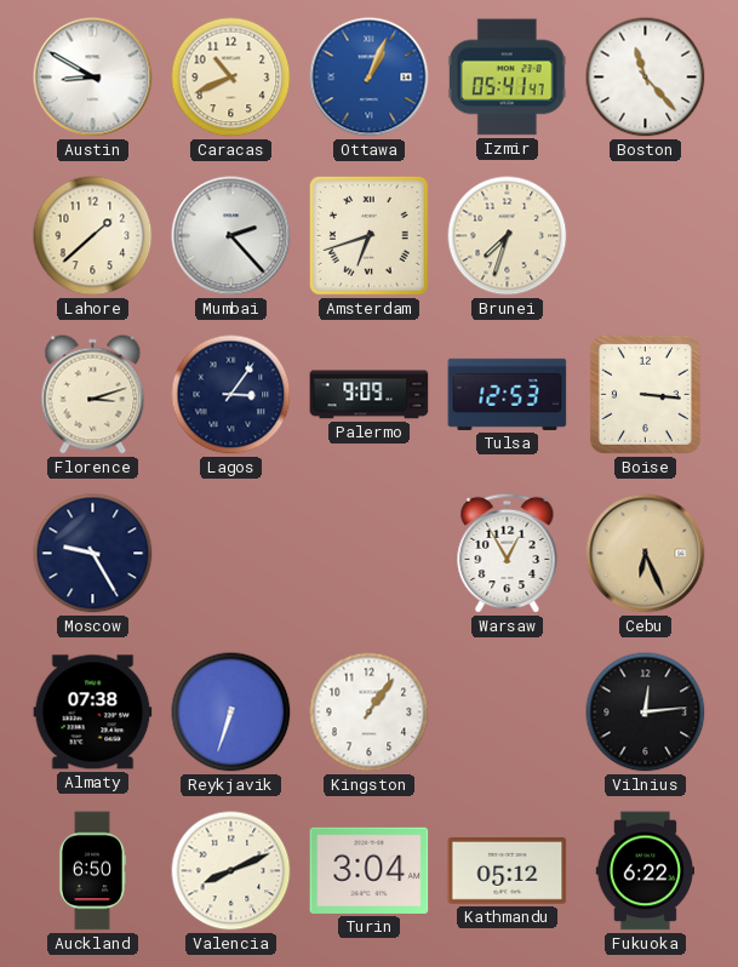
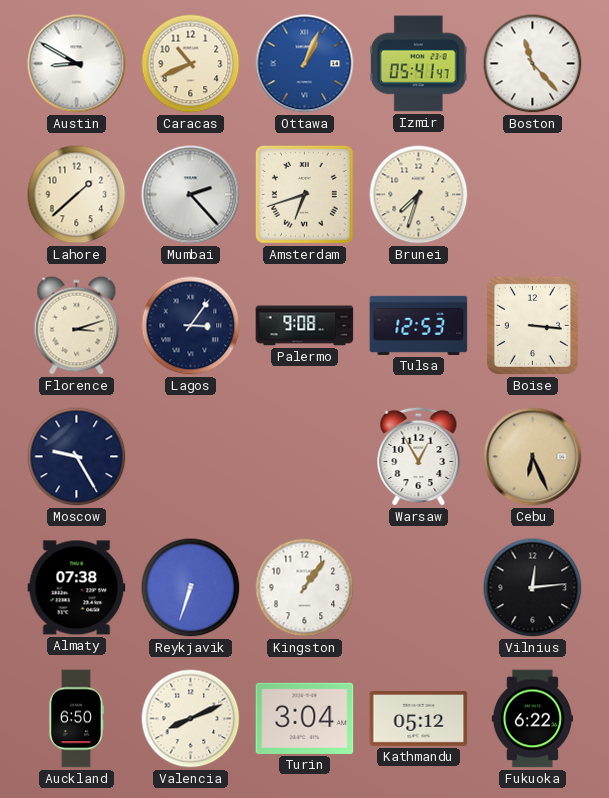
Palermo: 9:09 -> 9:08
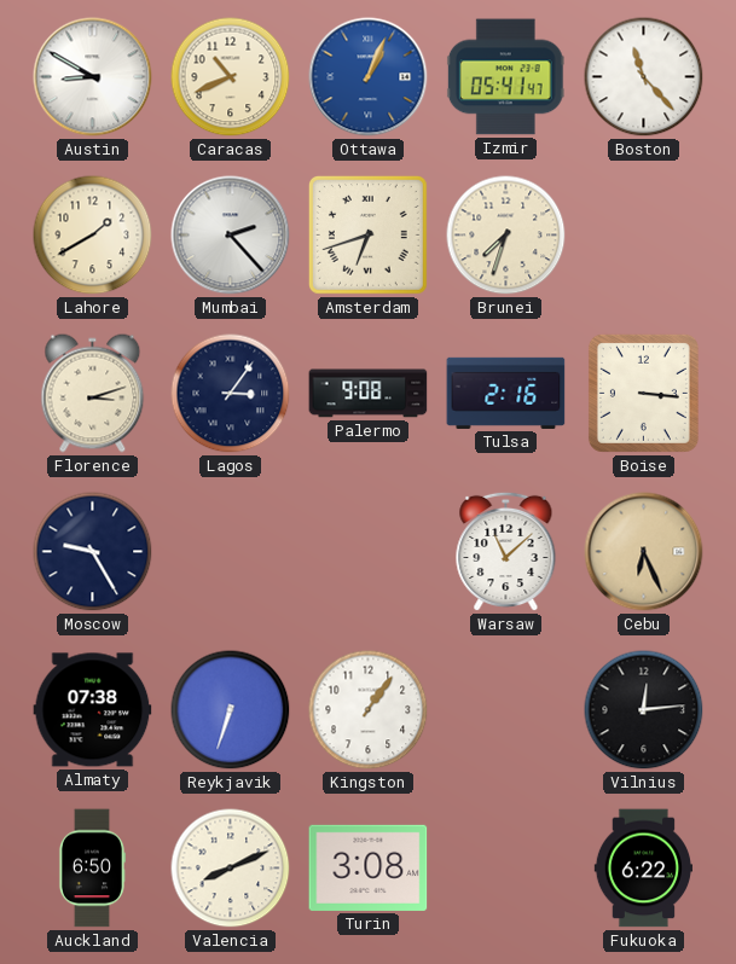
Lahore: 1:38 -> 1:40
Tulsa: 12:53 -> 2:16
Warsaw: 12:55 -> 11:08
Turin: 3:04 -> 3:08
Kathmandu: 05:12 -> none
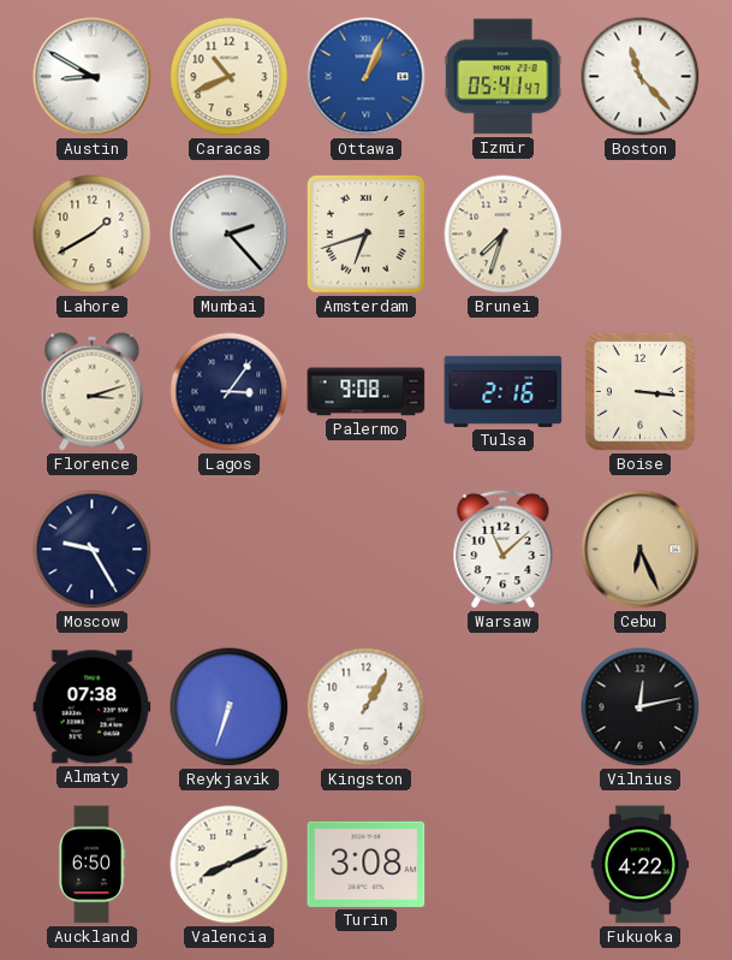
Kingston: 1:06 -> 1:05
Vilnius: 12:14 -> 12:13
Fukuoka: 6:22 -> 4:22
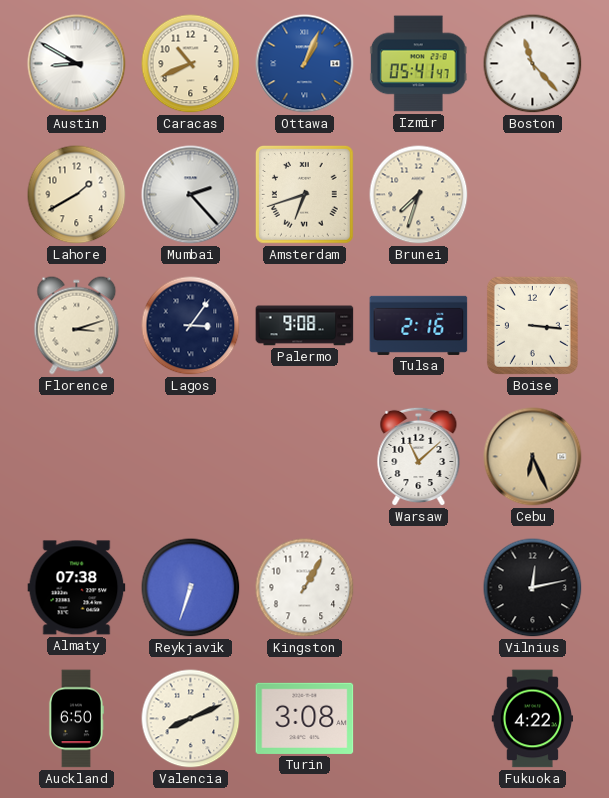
Moscow: 9:25 -> none
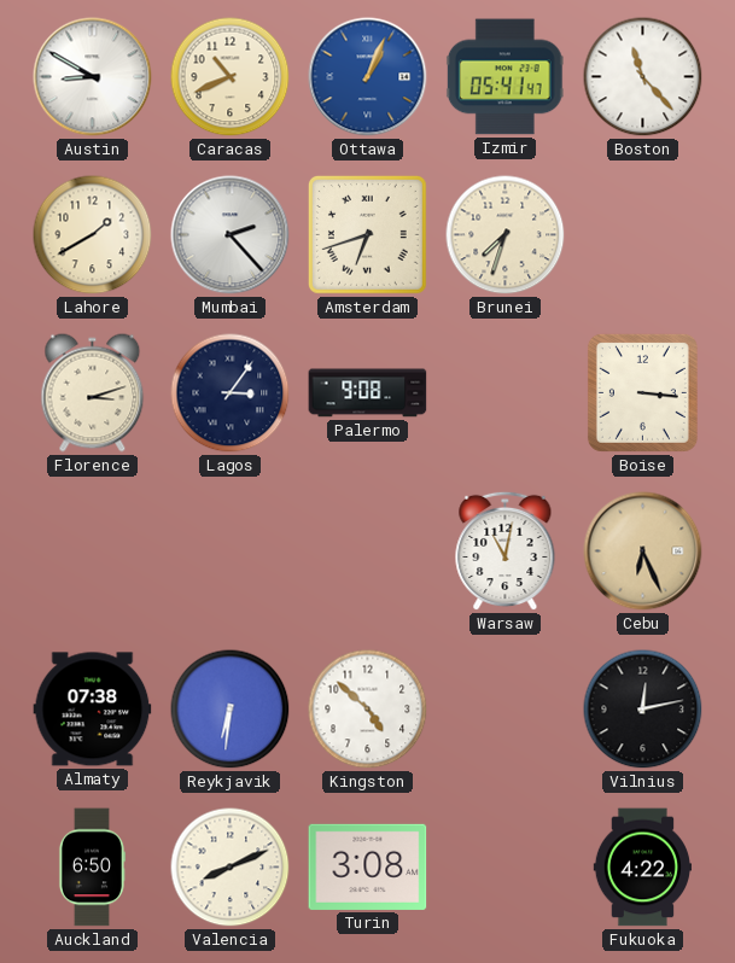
Tulsa: 2:16 -> none
Warsaw: 11:08 -> 11:02
Reykjavik: 6:33 -> 6:31
Kingston: 1:05 -> 4:52
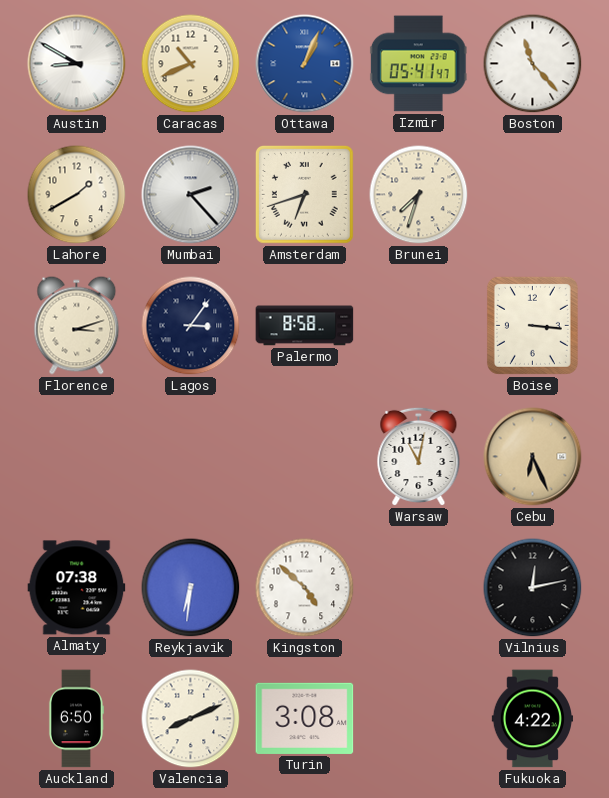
Palermo: 9:08 -> 8:58
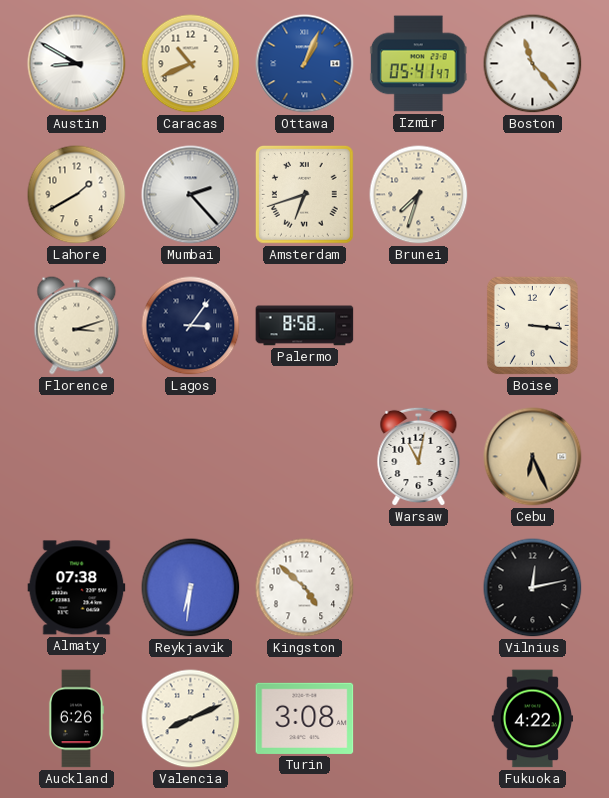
Auckland: 6:50 -> 6:26
